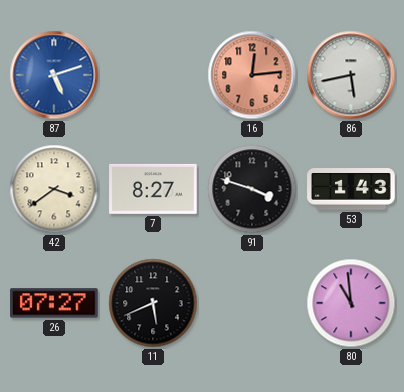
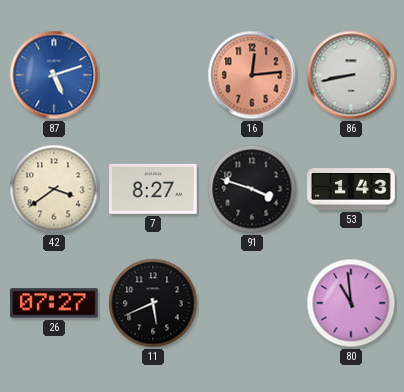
86: 5:43 -> 8:43
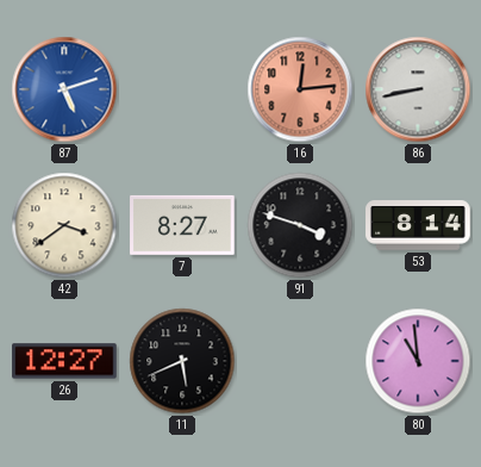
53: 1:43 -> 8:14
26: 07:27 -> 12:27
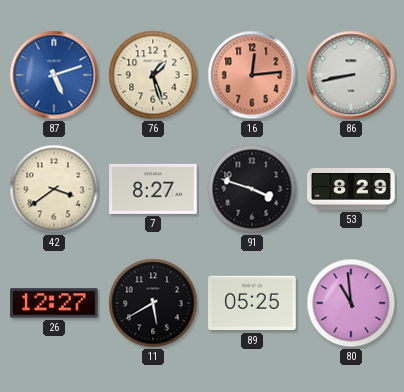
76: none -> 1:27
53: 8:14 -> 8:29
11: 5:41 -> 5:40
89: none -> 05:25
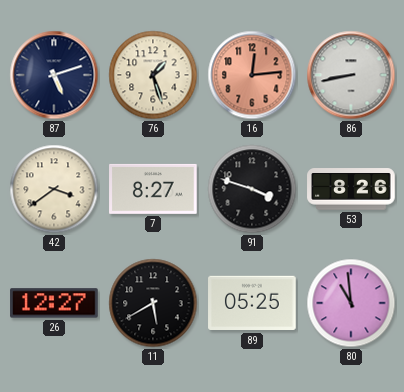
87 dial: blue -> navy
53: 8:29 -> 8:26
